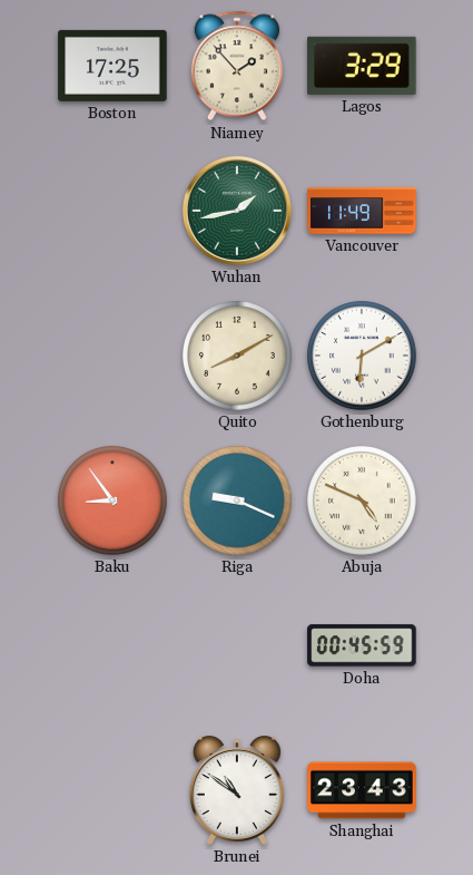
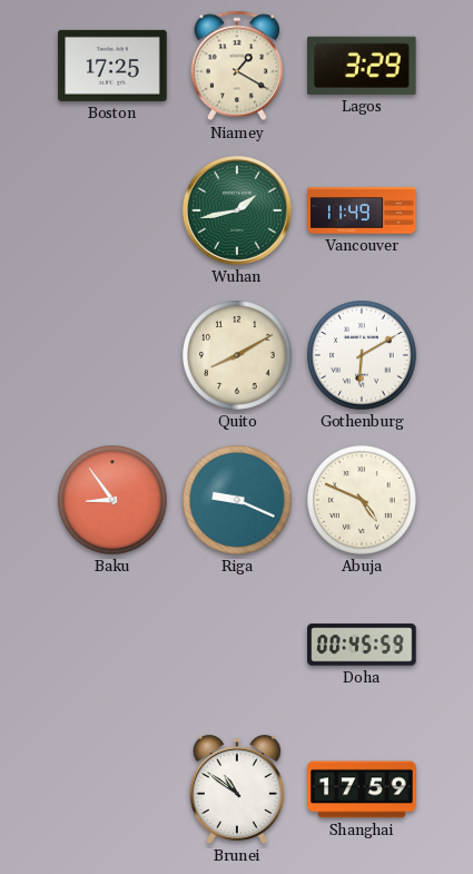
Niamey: 1:53 -> 1:20
Shanghai: 23:43 -> 17:59
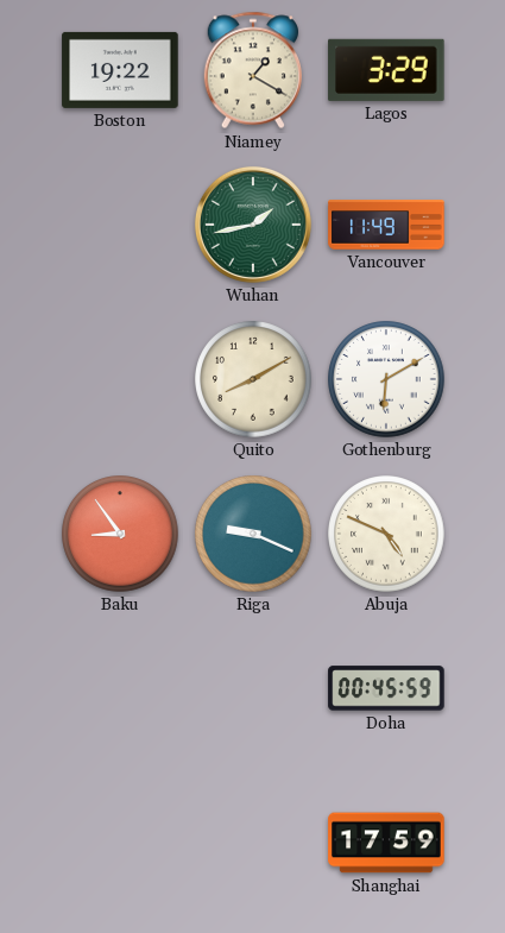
Boston: 17:25 -> 19:22
Brunei: 10:51 -> none
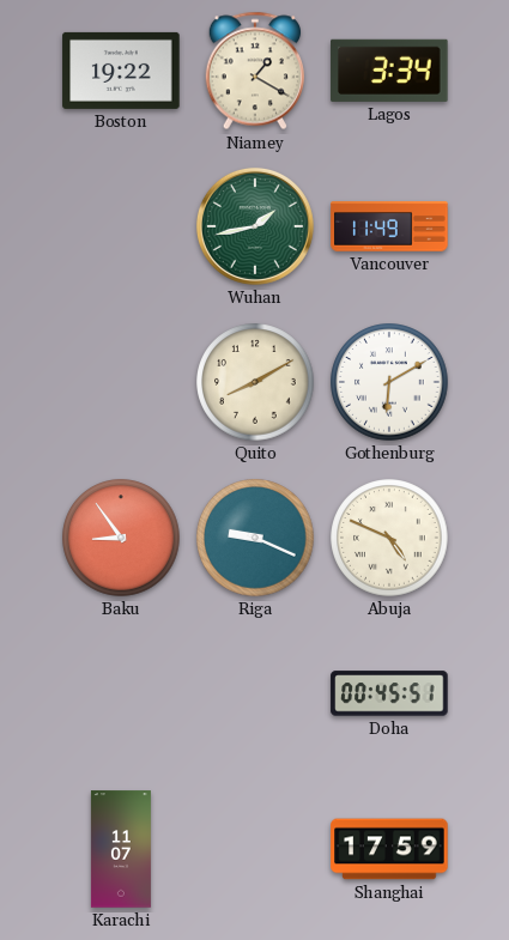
Lagos: 3:29 -> 3:34
Doha: 00:45:59 -> 00:45:51
Karachi: none -> 11:07
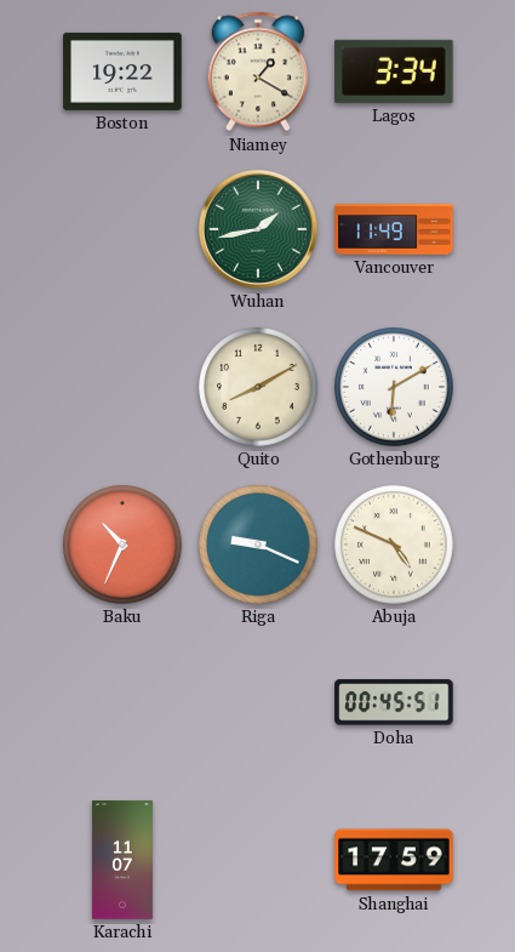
Baku: 8:54 -> 10:34
